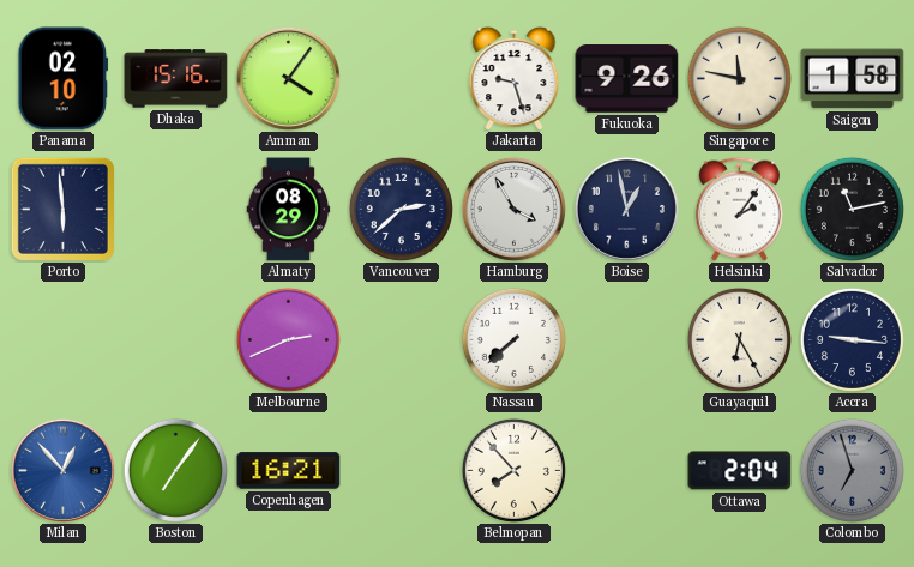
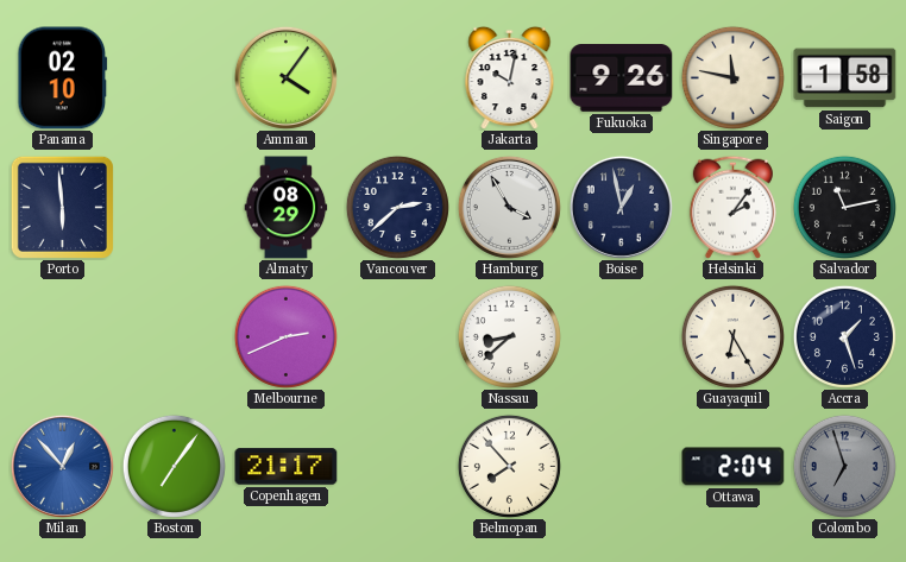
Dhaka: 15:16 -> none
Jakarta: 9:27 -> 10:02
Nassau: 7:38 -> 8:38
Accra: 9:16 -> 1:27
Copenhagen: 16:21 -> 21:17
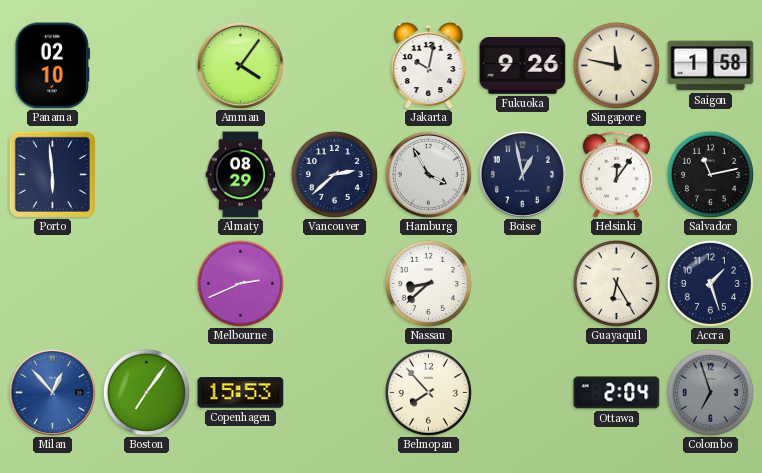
Helsinki: 2:06 -> 12:06
Copenhagen: 21:17 -> 15:53
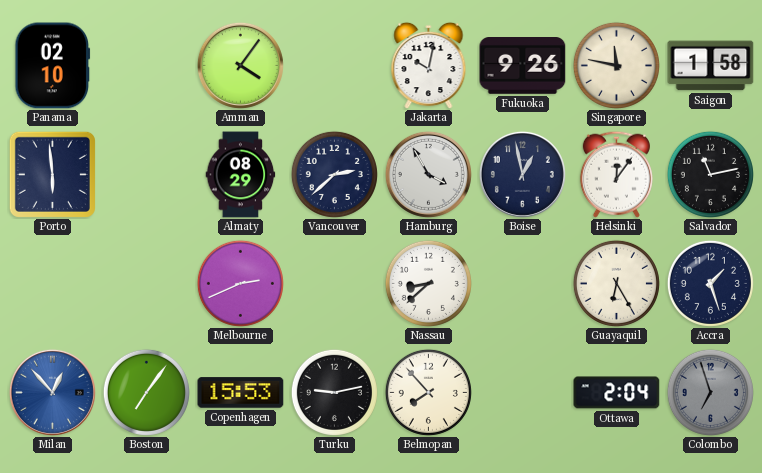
Turku: none -> 9:13
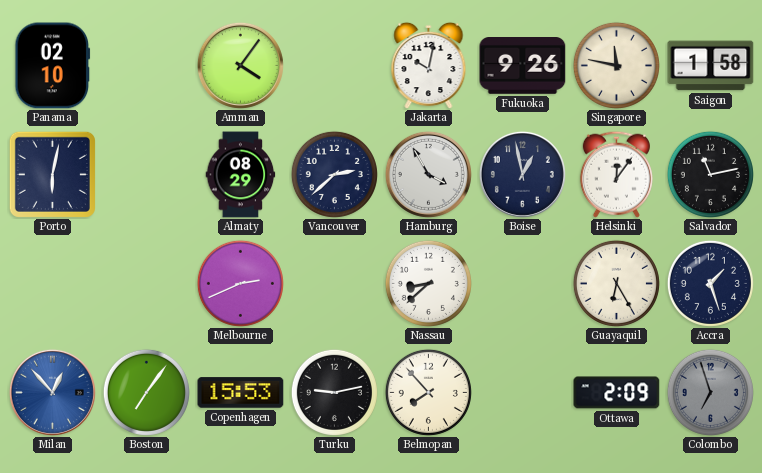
Porto: 5:59 -> 6:02
Ottawa: 2:04 -> 2:09
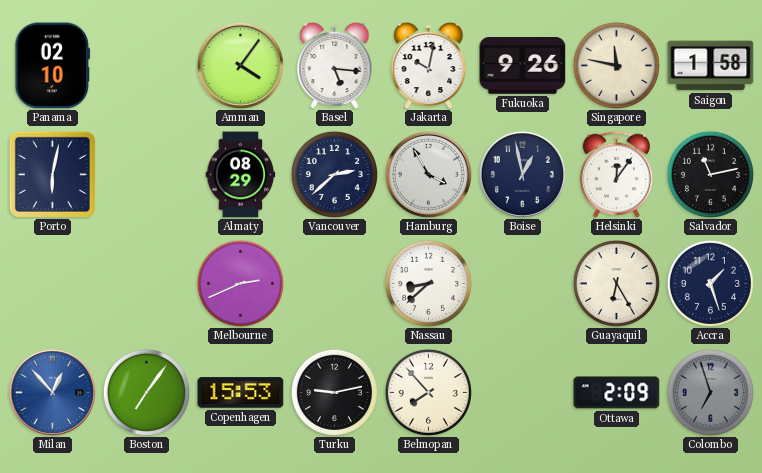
Basel: none -> 5:16
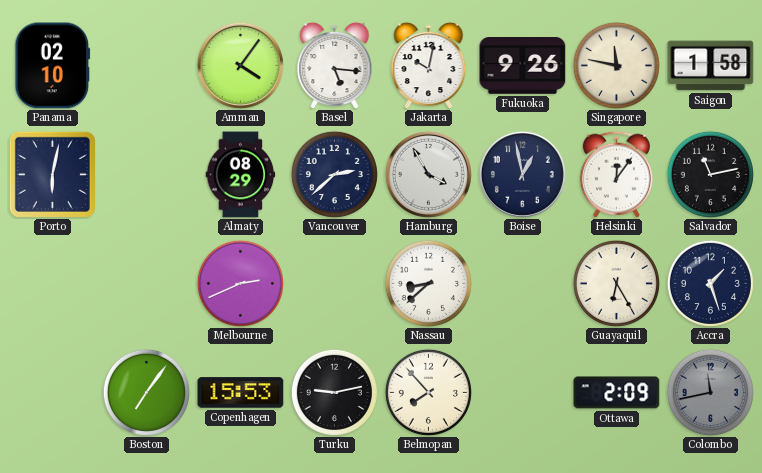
Milan: 12:53 -> none
Colombo: 6:57 -> 11:43
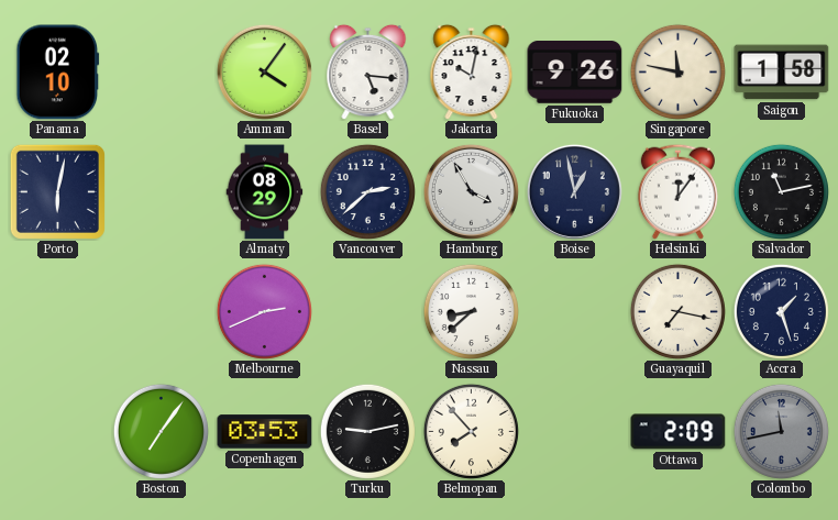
Guayaquil: 6:25 -> 7:17
Copenhagen: 15:53 -> 03:53
